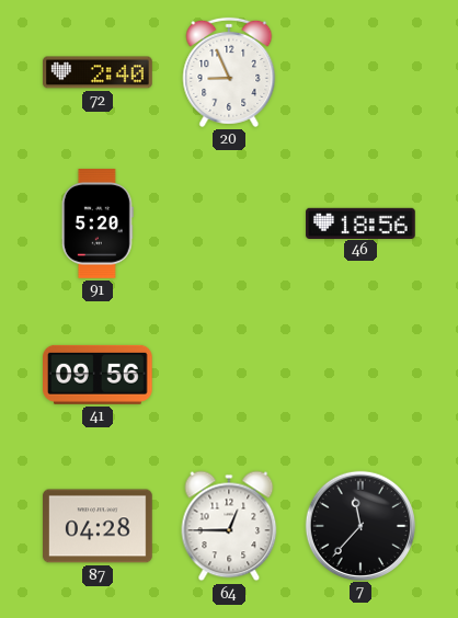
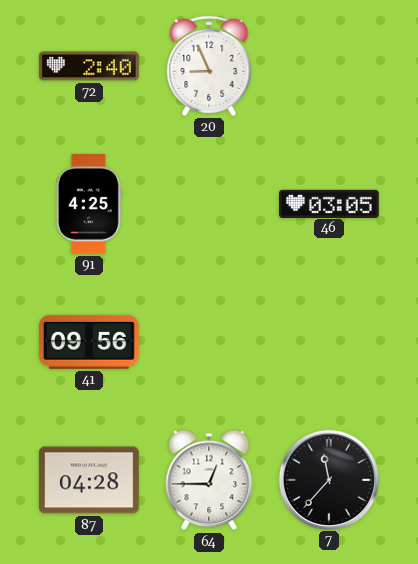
91: 5:20 -> 4:25
46: 18:56 -> 03:05
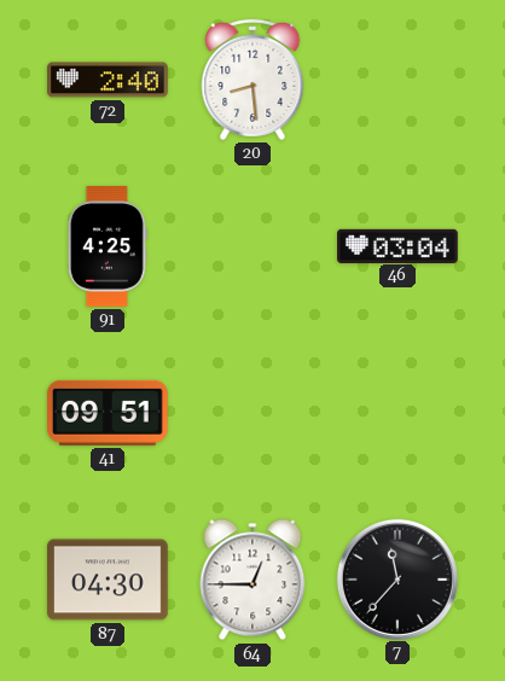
20: 8:56 -> 8:29
46: 03:05 -> 03:04
41: 09:56 -> 09:51
87: 04:28 -> 04:30
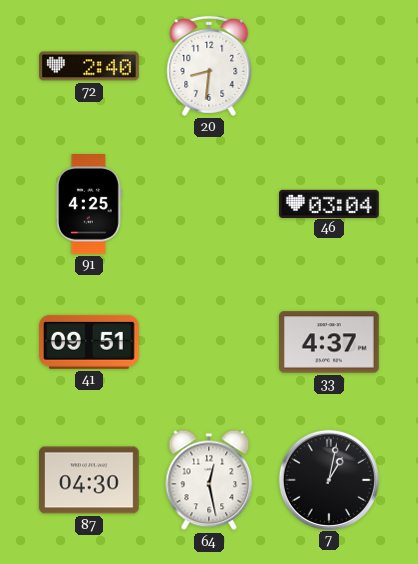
20: 8:29 -> 8:31
33: none -> 4:37
64: 12:45 -> 12:28
7: 11:37 -> 1:02
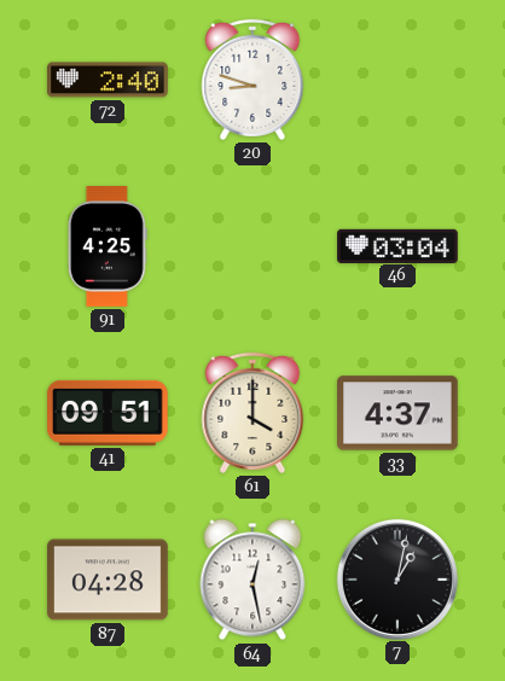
20: 8:31 -> 8:48
61: none -> 4:00
87: 04:30 -> 04:28
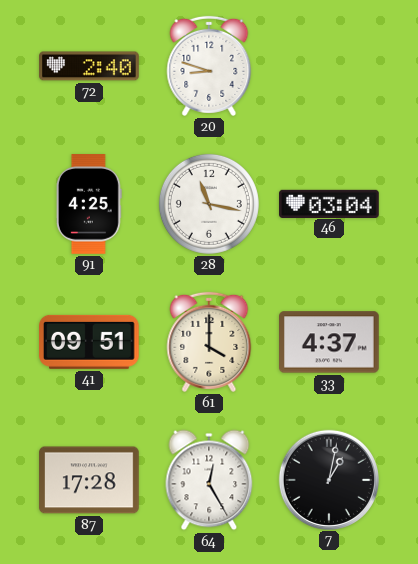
28: none -> 11:17
87: 04:28 -> 17:28
64: 12:28 -> 12:25
